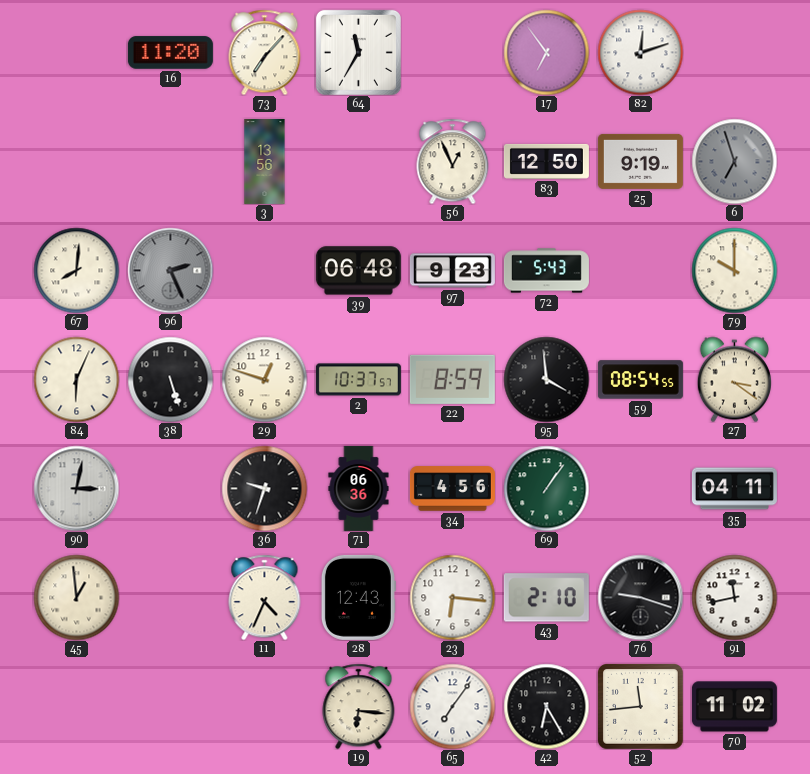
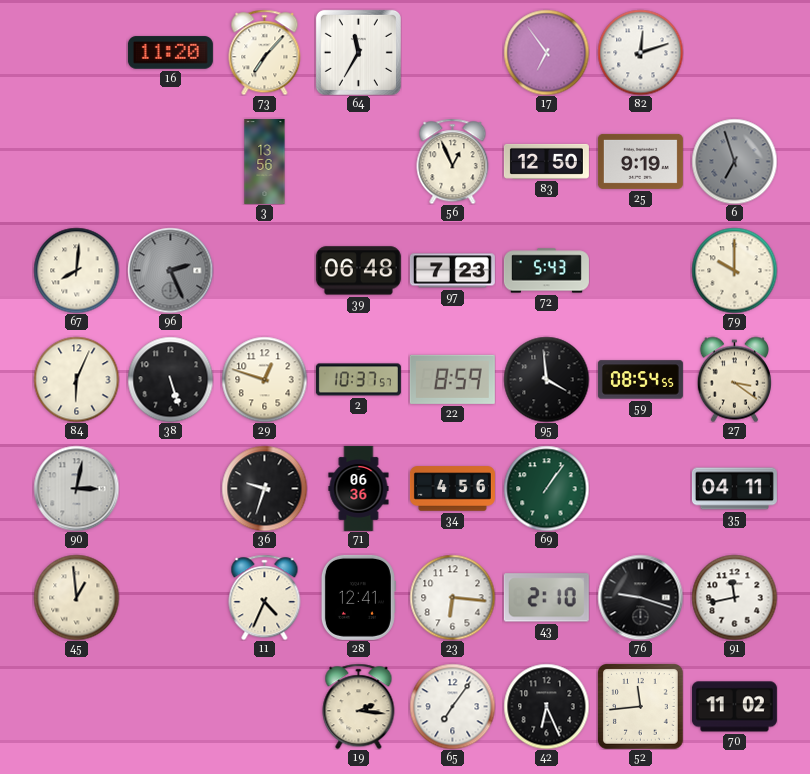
97: 9:23 -> 7:23
28: 12:43 -> 12:41
19: 6:16 -> 2:16
42: 6:25 -> 6:26
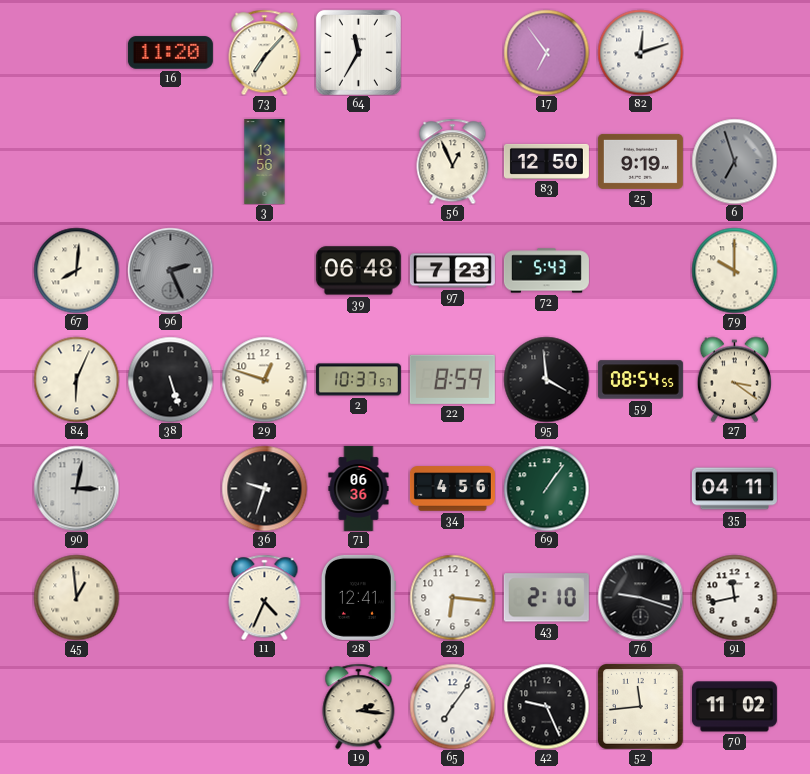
42: 6:26 -> 9:26
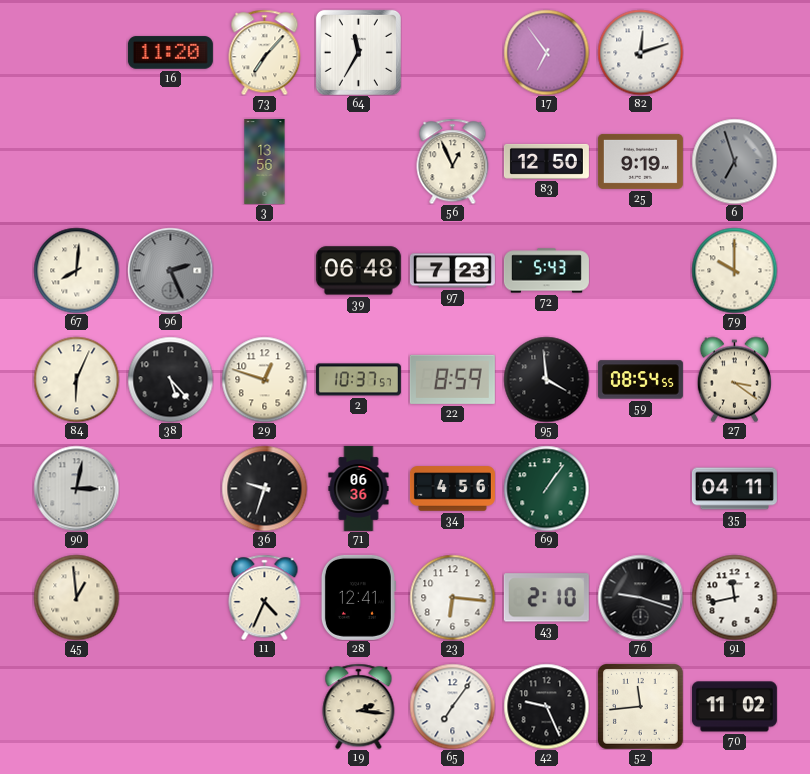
38: 5:27 -> 5:23
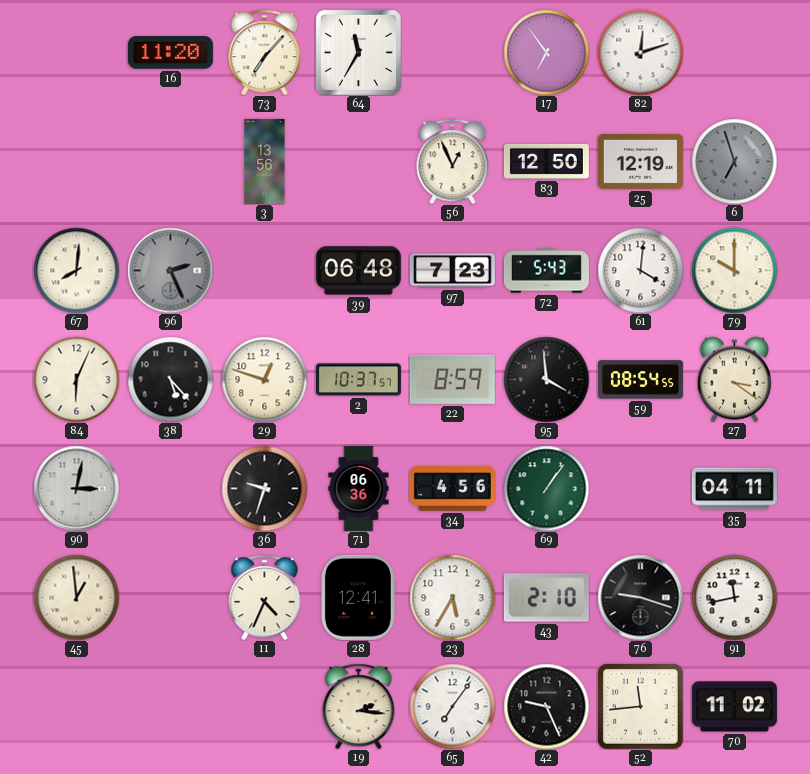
25: 9:19 -> 12:19
61: none -> 4:01
23: 6:16 -> 5:35
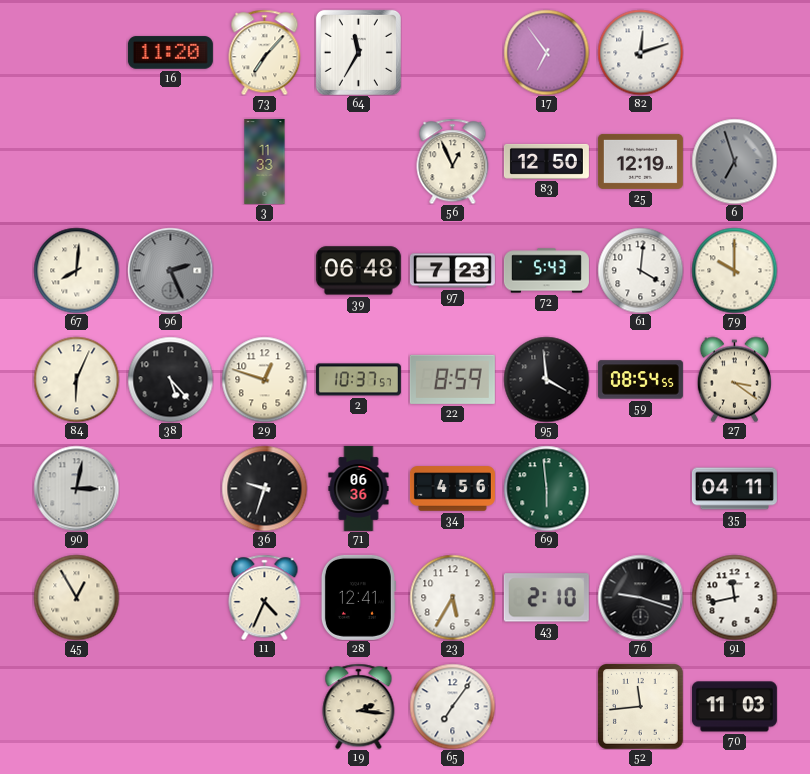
3: 13:56 -> 11:33
69: 1:06 -> 5:59
45: 12:59 -> 12:55
42: 9:26 -> none
70: 11:02 -> 11:03
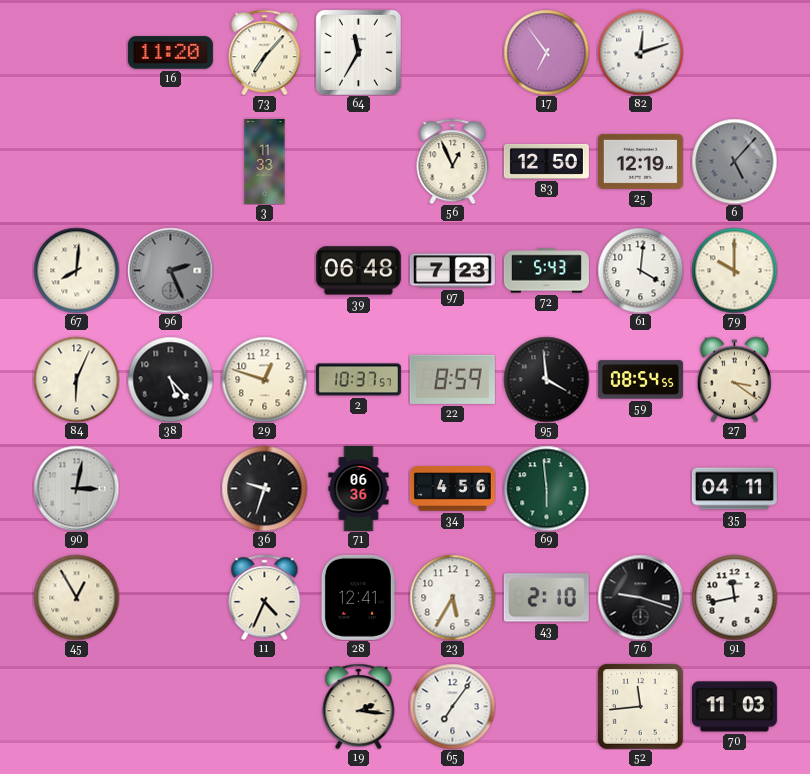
6: 6:57 -> 5:07
